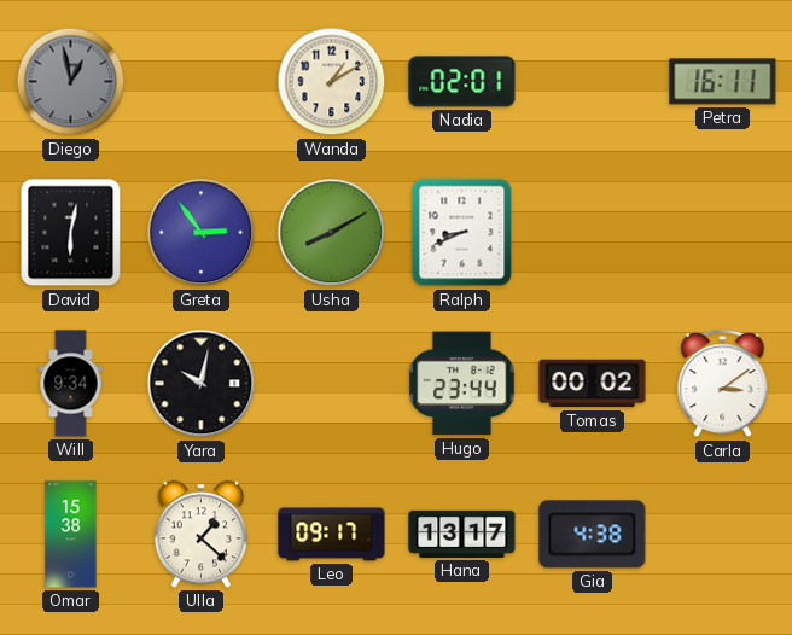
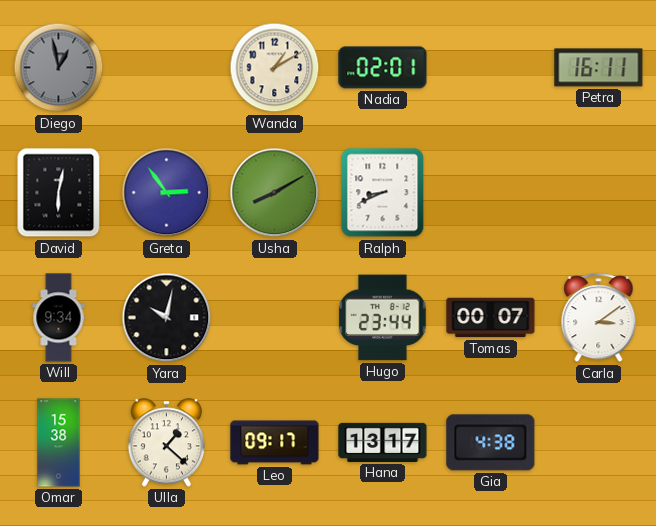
Tomas: 00:02 -> 00:07
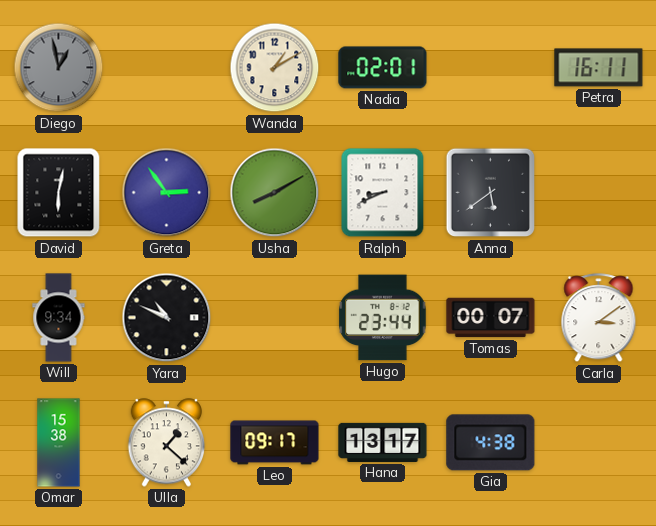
Anna: none -> 5:39
Yara: 10:02 -> 10:49
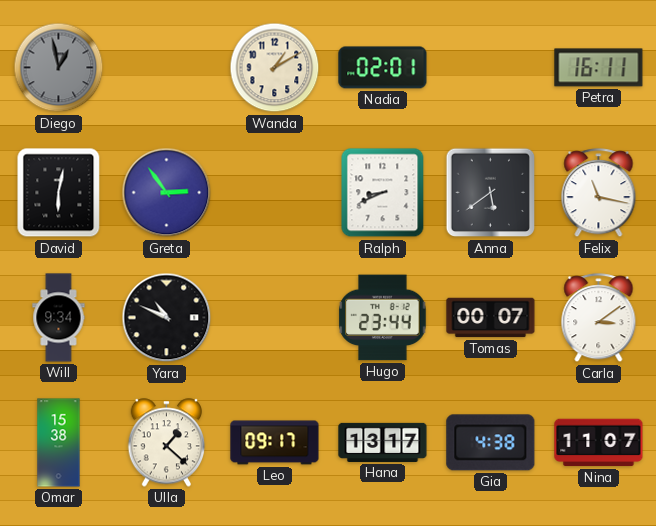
Usha: 8:10 -> none
Felix: none -> 11:17
Nina: none -> 11:07
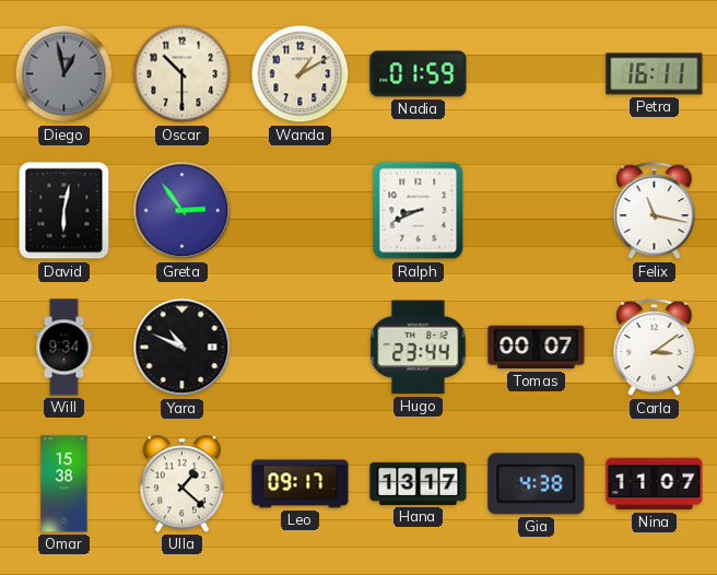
Oscar: none -> 10:30
Nadia: 02:01 -> 01:59
Anna: 5:39 -> none
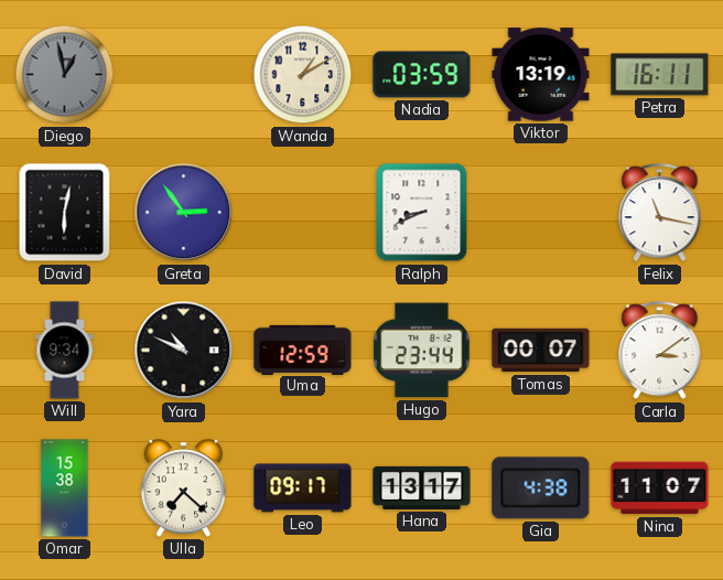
Oscar: 10:30 -> none
Nadia: 01:59 -> 03:59
Viktor: none -> 13:19
Uma: none -> 12:59
Ulla: 1:22 -> 7:22
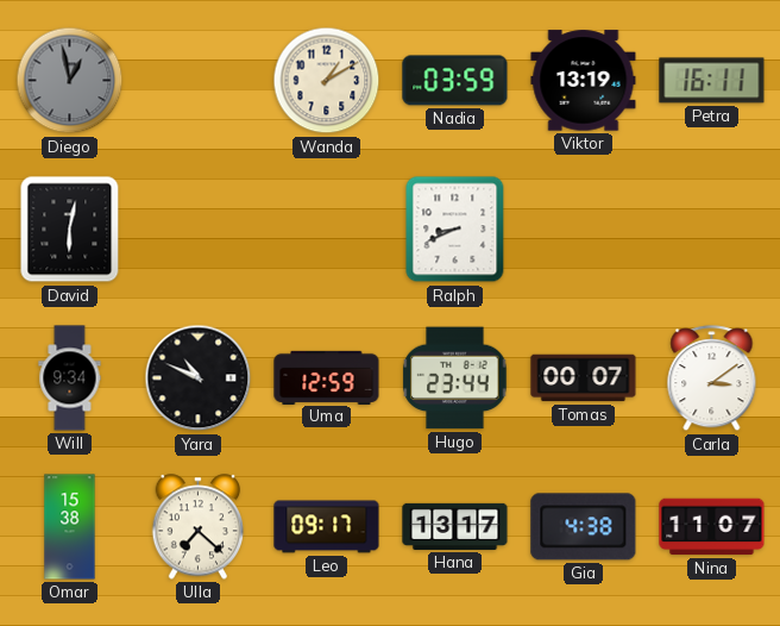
Greta: 2:54 -> none
Felix: 11:17 -> none
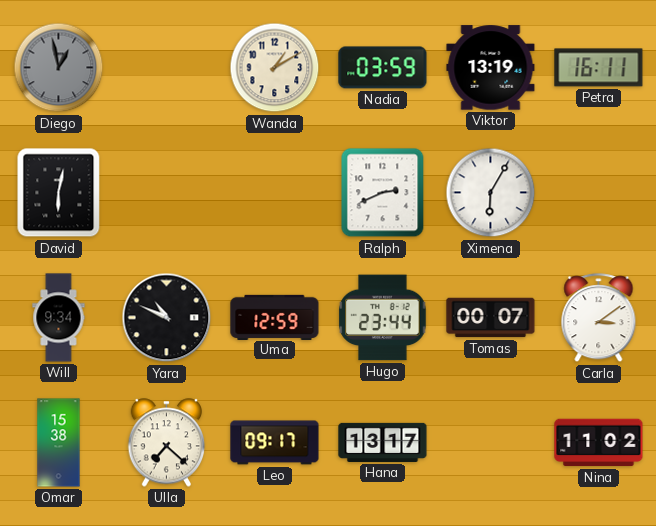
Ralph: 8:41 -> 2:41
Ximena: none -> 6:05
Gia: 4:38 -> none
Nina: 11:07 -> 11:02
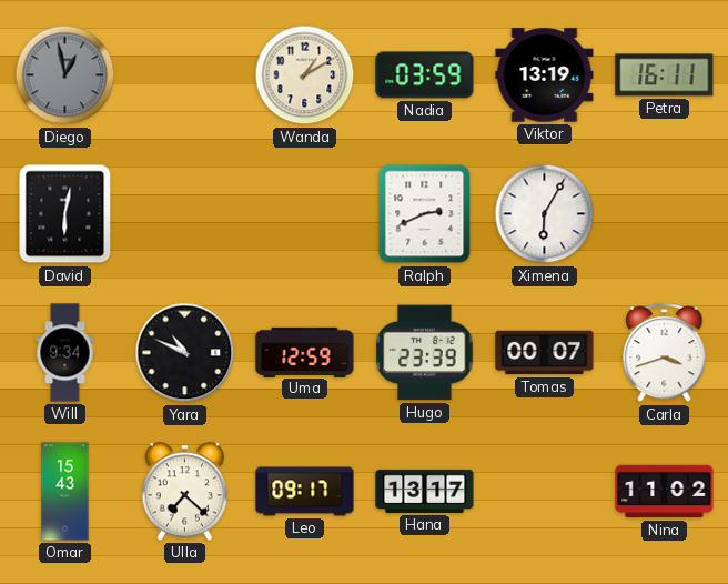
Hugo: 23:44 -> 23:39
Carla: 3:09 -> 3:42
Omar: 15:38 -> 15:43
